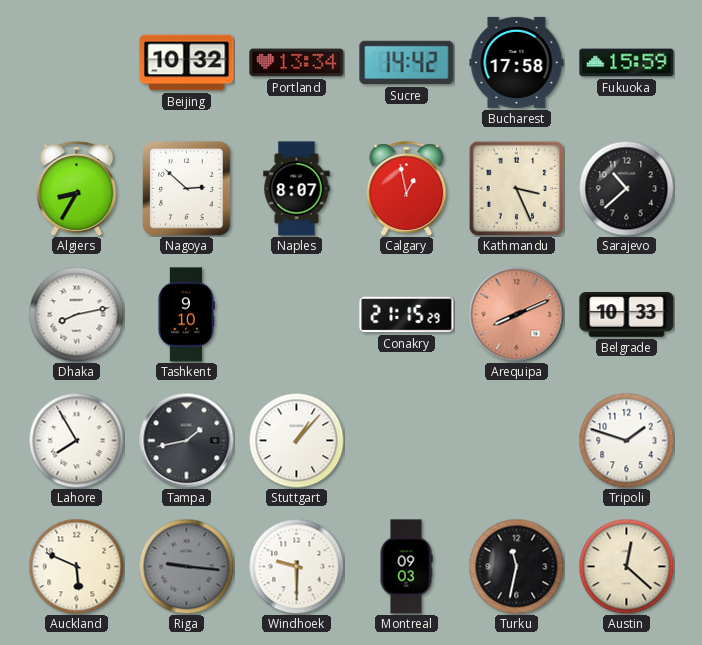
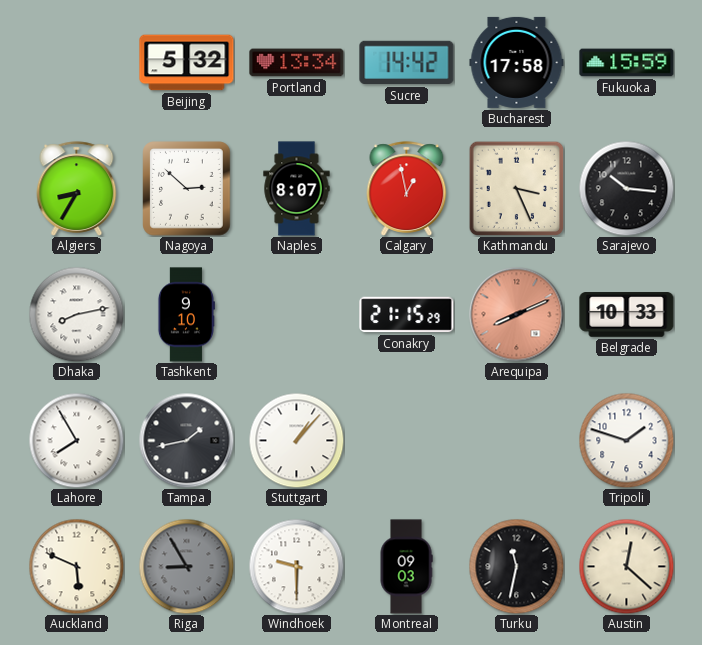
Beijing: 10:32 -> 5:32
Sarajevo: 10:38 -> 10:16
Riga: 9:16 -> 8:55
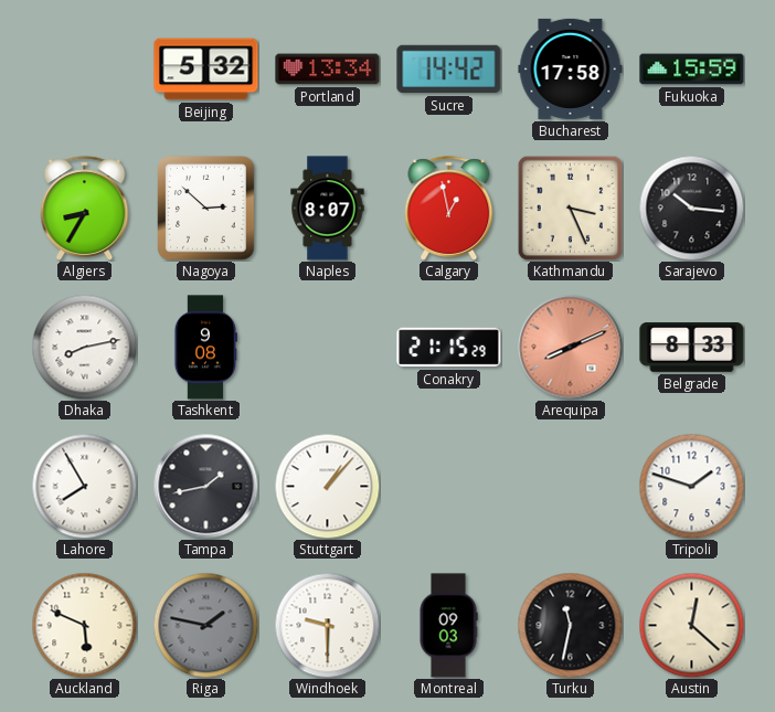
Tashkent: 9:10 -> 9:08
Belgrade: 10:33 -> 8:33
Riga: 8:55 -> 1:47
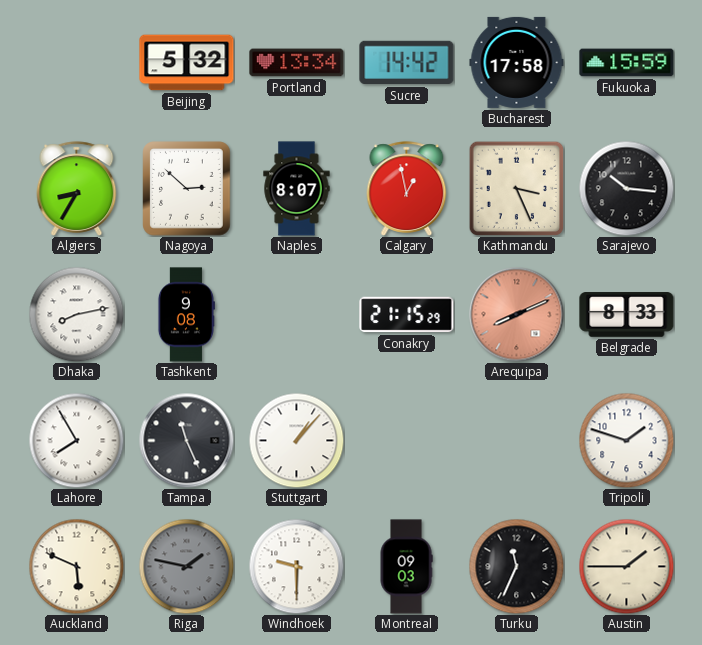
Tampa: 1:43 -> 11:26
Turku: 11:32 -> 11:34
Austin: 12:22 -> 1:45
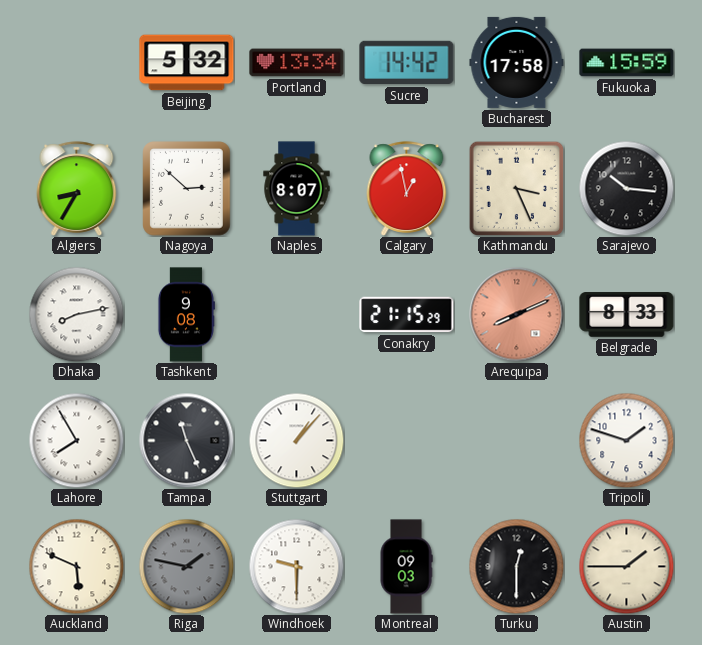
Turku: 11:34 -> 12:30
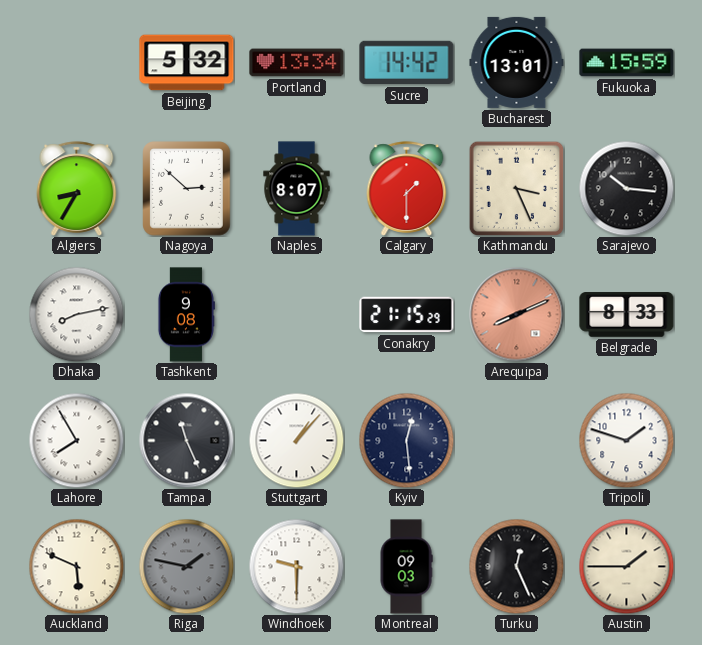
Bucharest: 17:58 -> 13:01
Calgary: 12:58 -> 1:30
Kyiv: none -> 12:29
Turku: 12:30 -> 12:26
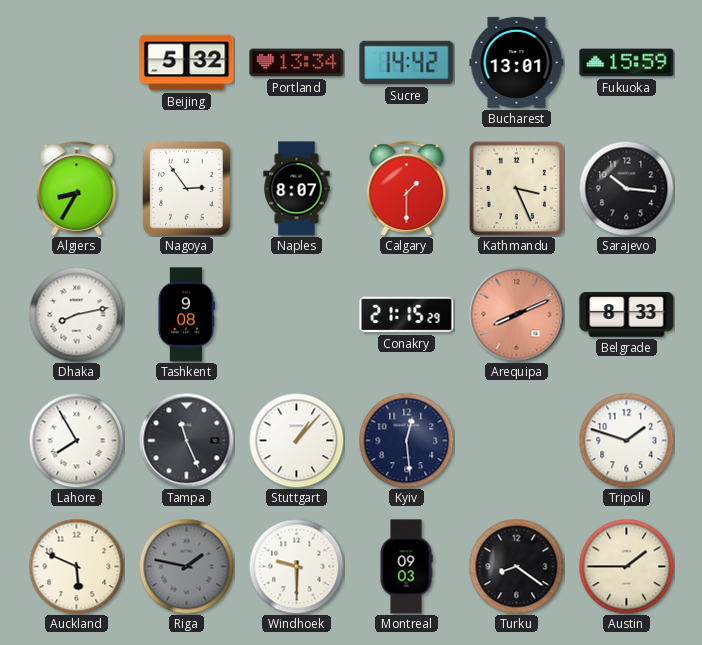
Nagoya: 2:52 -> 2:54
Turku: 12:26 -> 8:21
